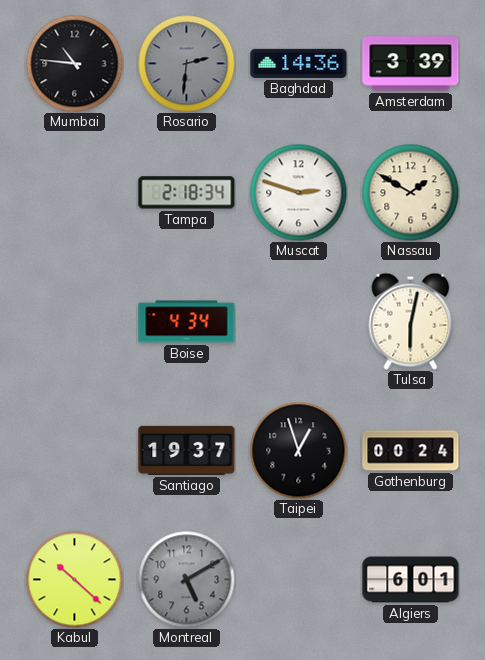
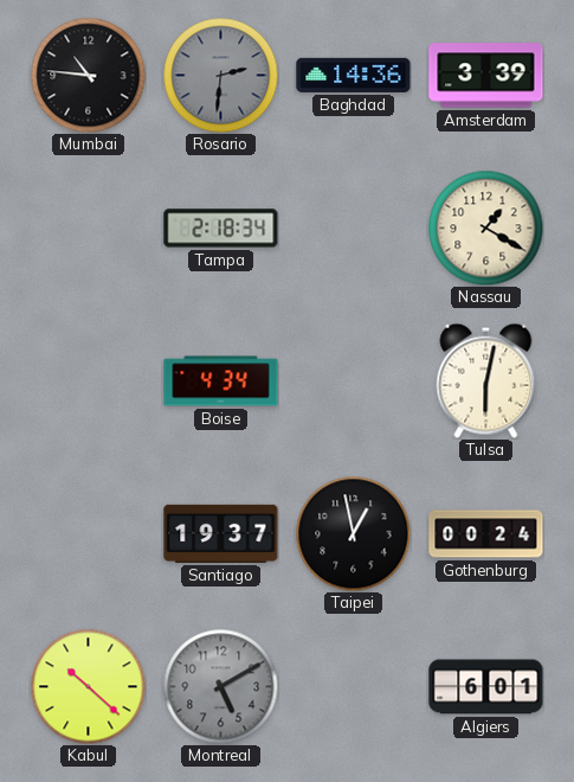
Muscat: 2:48 -> none
Nassau: 1:50 -> 1:20
Taipei: 12:57 -> 12:58
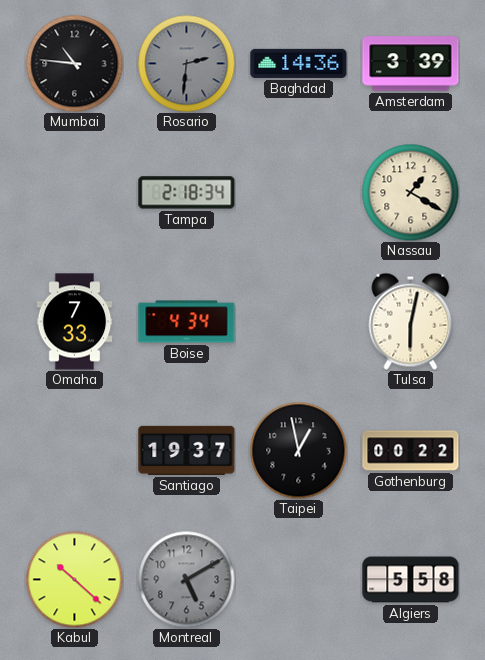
Omaha: none -> 7:33
Gothenburg: 00:24 -> 00:22
Algiers: 6:01 -> 5:58
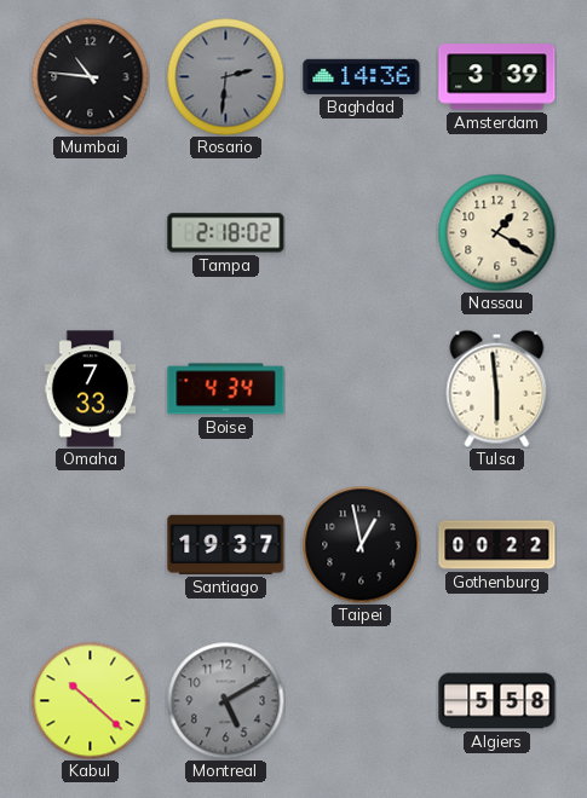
Tampa: 2:18:34 -> 2:18:02
Tulsa: 6:02 -> 5:59
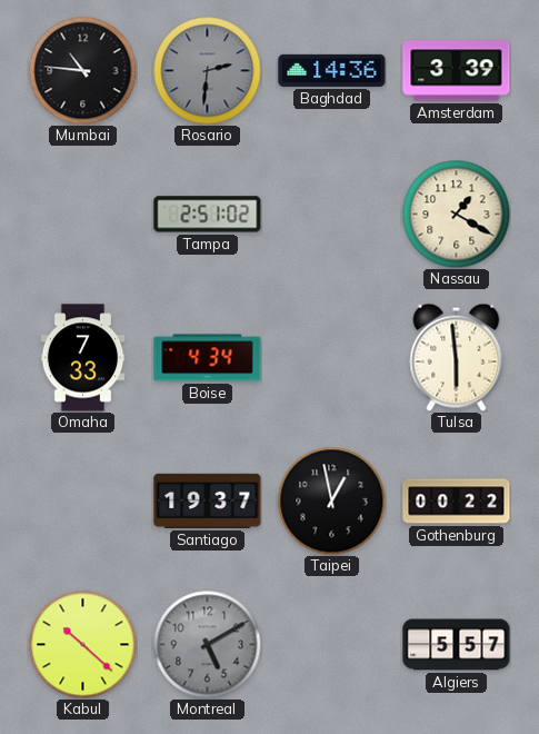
Tampa: 2:18 -> 2:51
Algiers: 5:58 -> 5:57
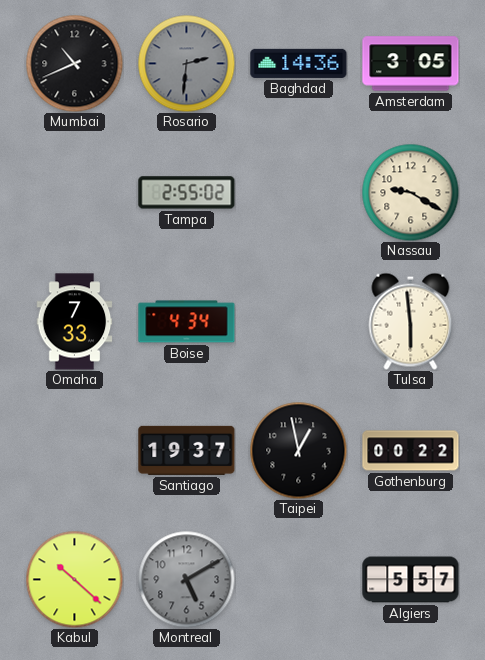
Mumbai: 10:46 -> 10:41
Amsterdam: 3:39 -> 3:05
Tampa: 2:51 -> 2:55
Nassau: 1:20 -> 9:20
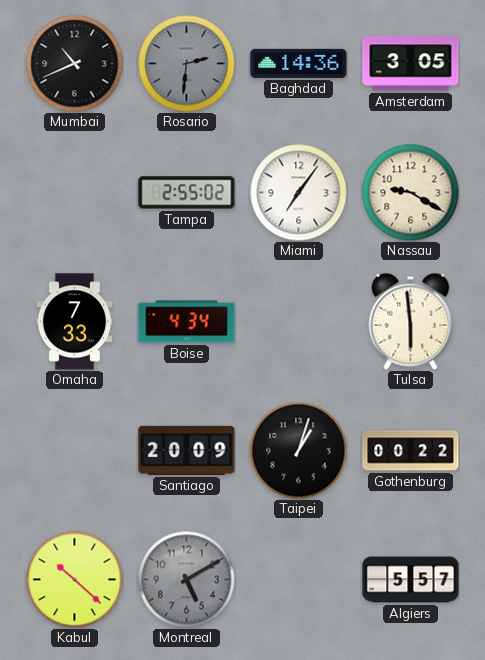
Miami: none -> 7:06
Santiago: 19:37 -> 20:09
Taipei: 12:58 -> 1:03
